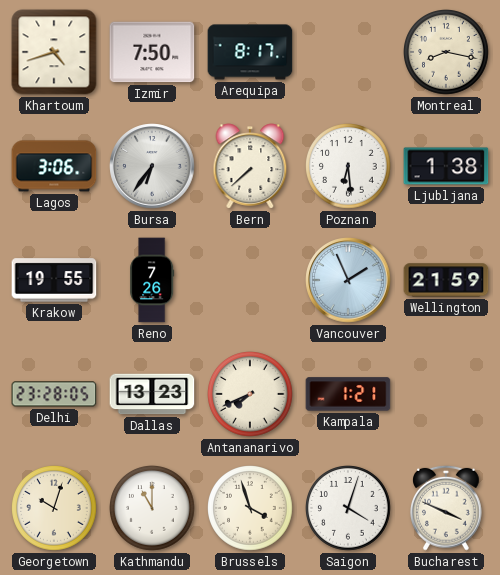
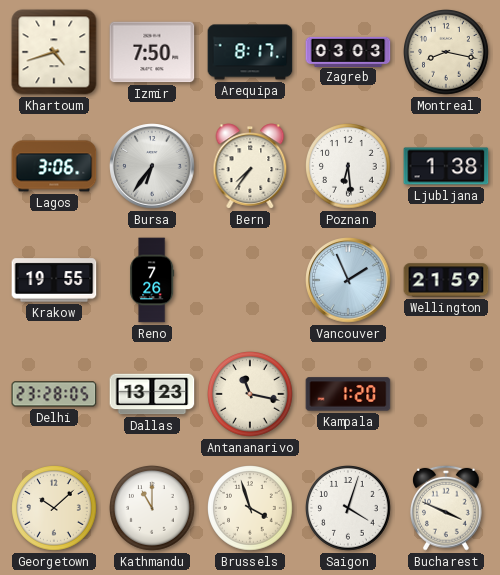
Zagreb: none -> 03:03
Bern: 7:38 -> 7:36
Antananarivo: 7:41 -> 11:17
Kampala: 1:21 -> 1:20
Georgetown: 10:03 -> 10:08
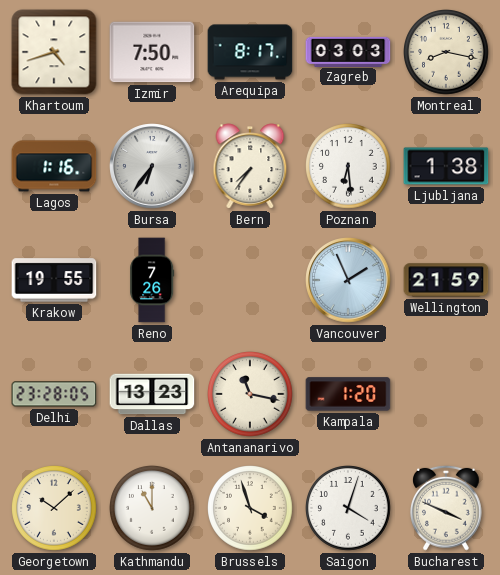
Lagos: 3:06 -> 1:16
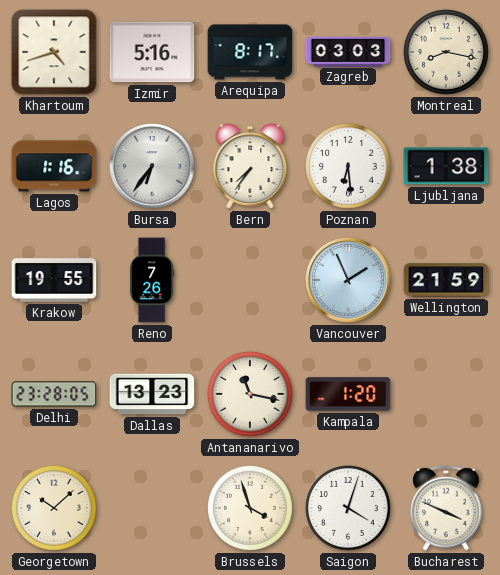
Izmir: 7:50 -> 5:16
Kathmandu: 11:00 -> none
